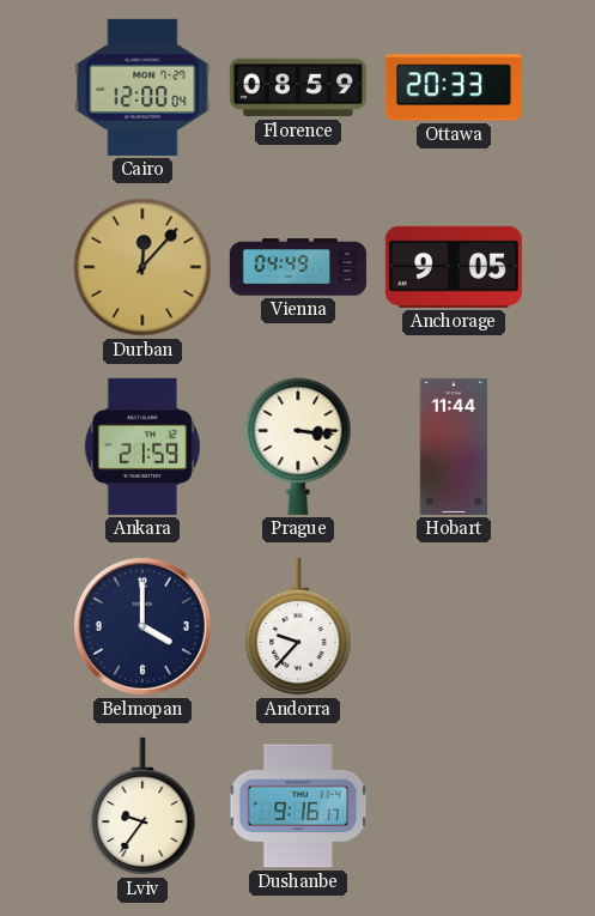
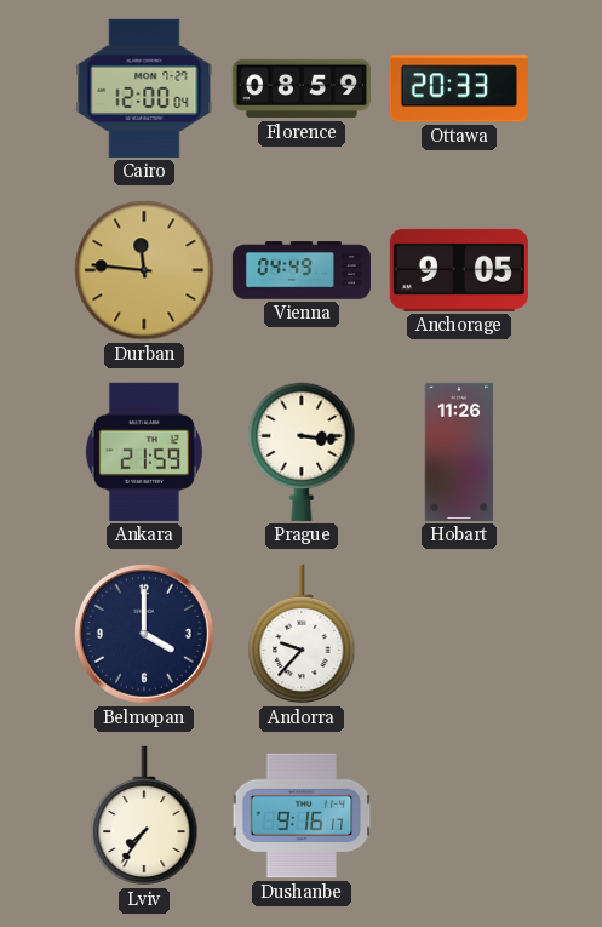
Durban: 12:07 -> 11:46
Hobart: 11:44 -> 11:26
Lviv: 9:36 -> 7:36
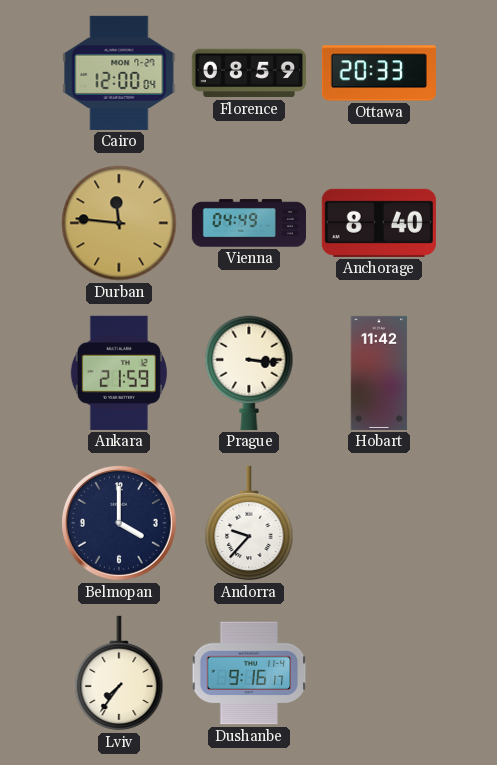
Anchorage: 9:05 -> 8:40
Hobart: 11:26 -> 11:42
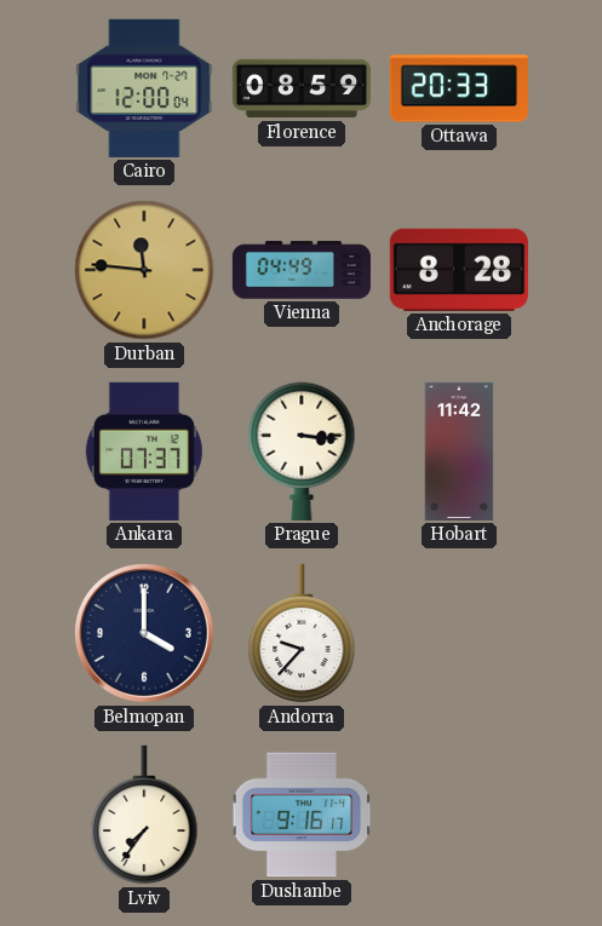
Anchorage: 8:40 -> 8:28
Ankara: 21:59 -> 07:37
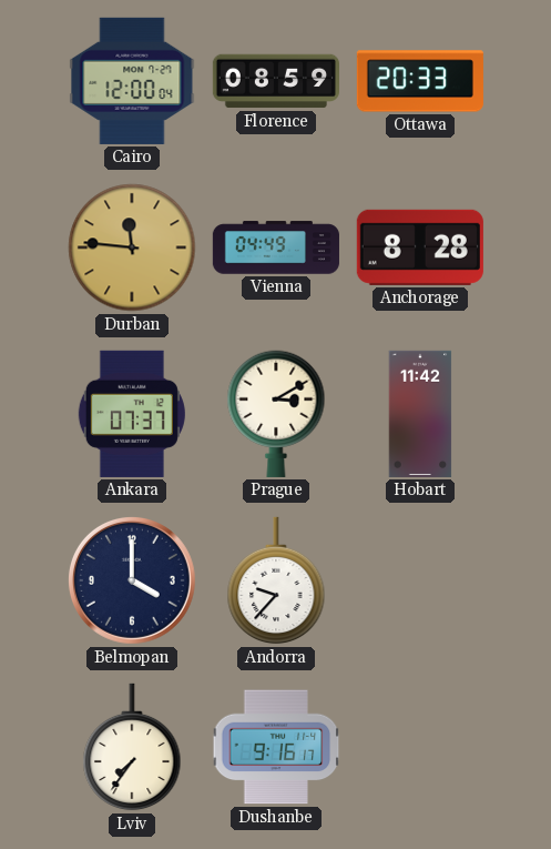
Prague: 3:16 -> 3:10
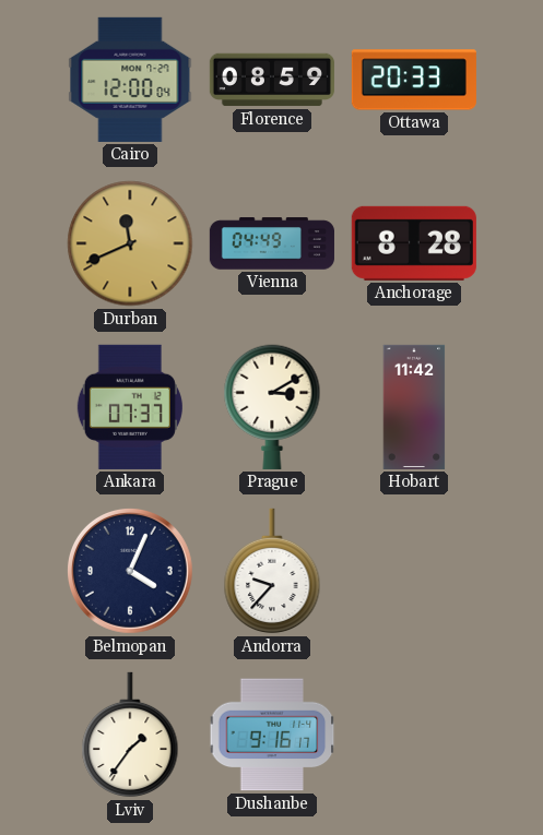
Durban: 11:46 -> 11:41
Belmopan: 4:00 -> 4:04
Lviv: 7:36 -> 1:36
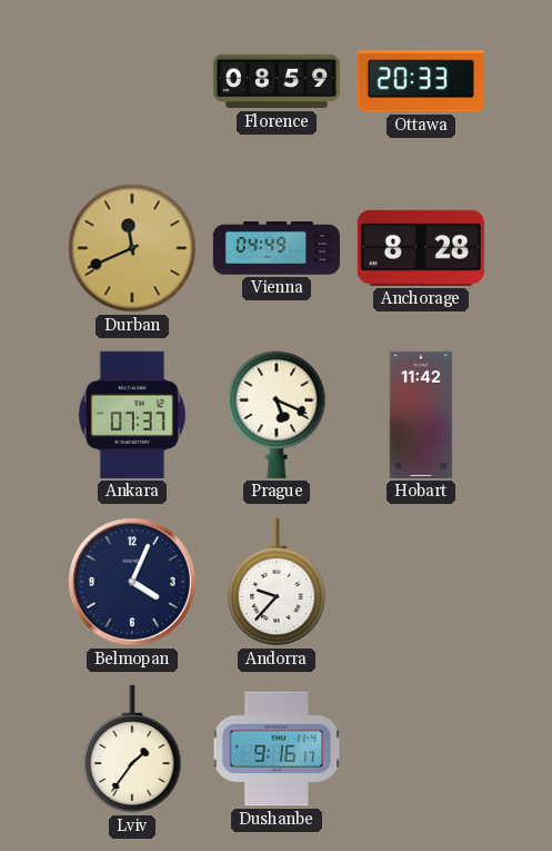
Cairo: 12:00 -> none
Prague: 3:10 -> 5:19
